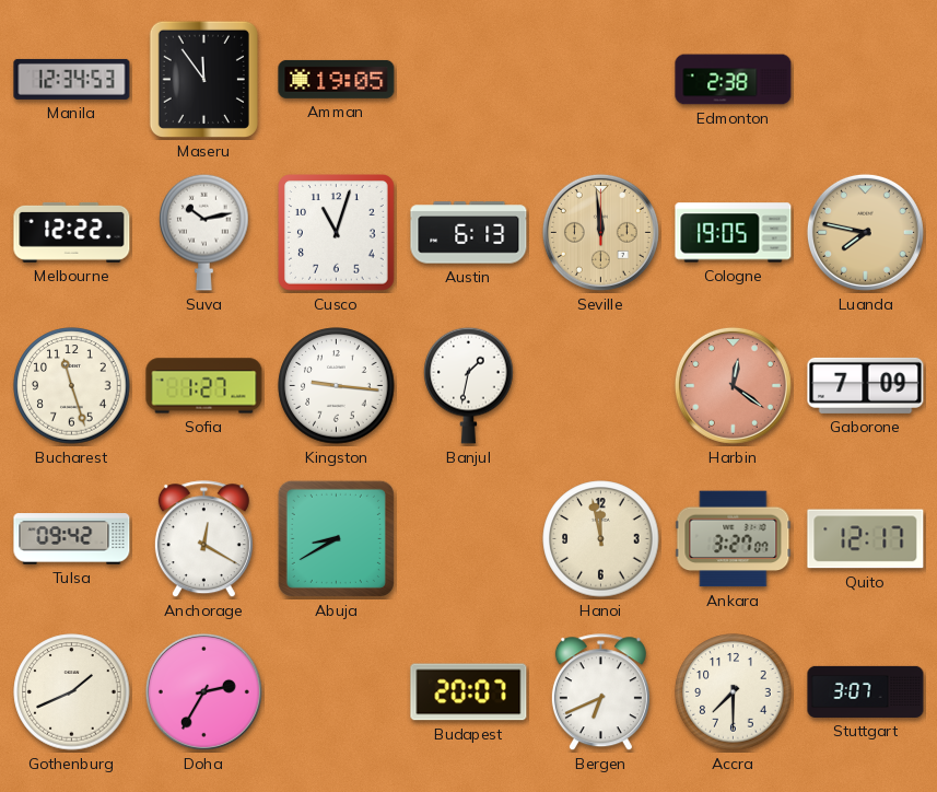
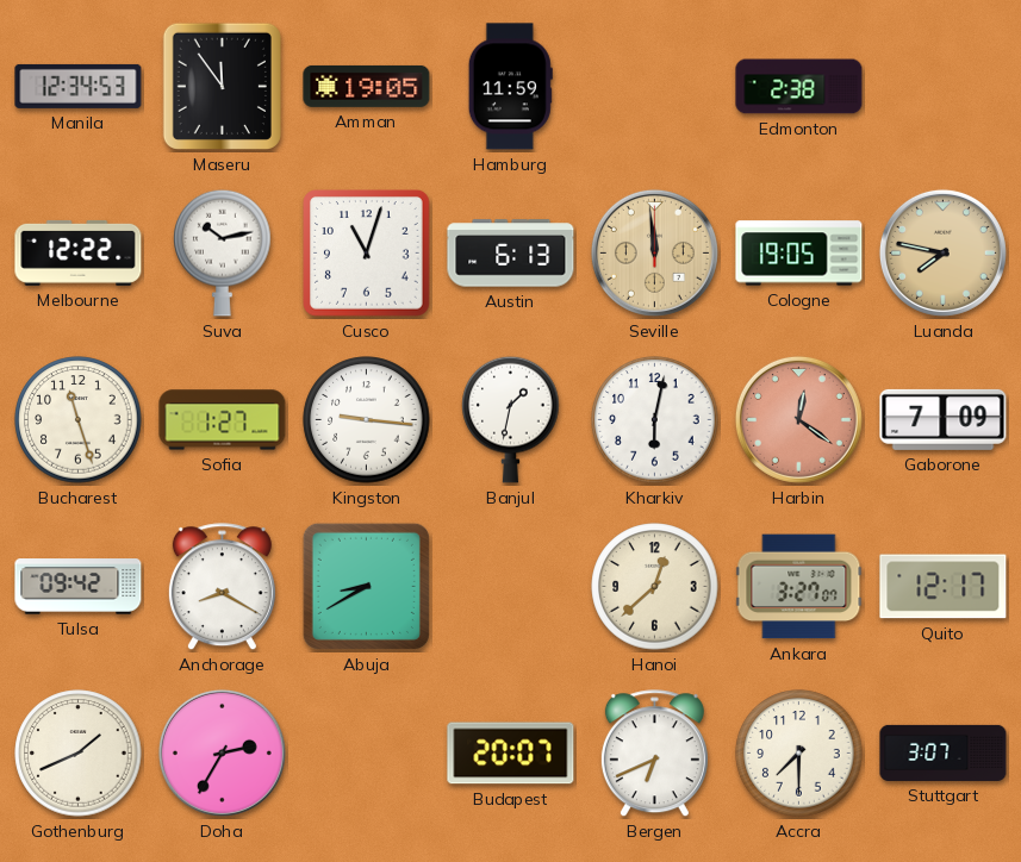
Hamburg: none -> 11:59
Kharkiv: none -> 6:02
Anchorage: 12:20 -> 8:20
Hanoi: 11:58 -> 12:38
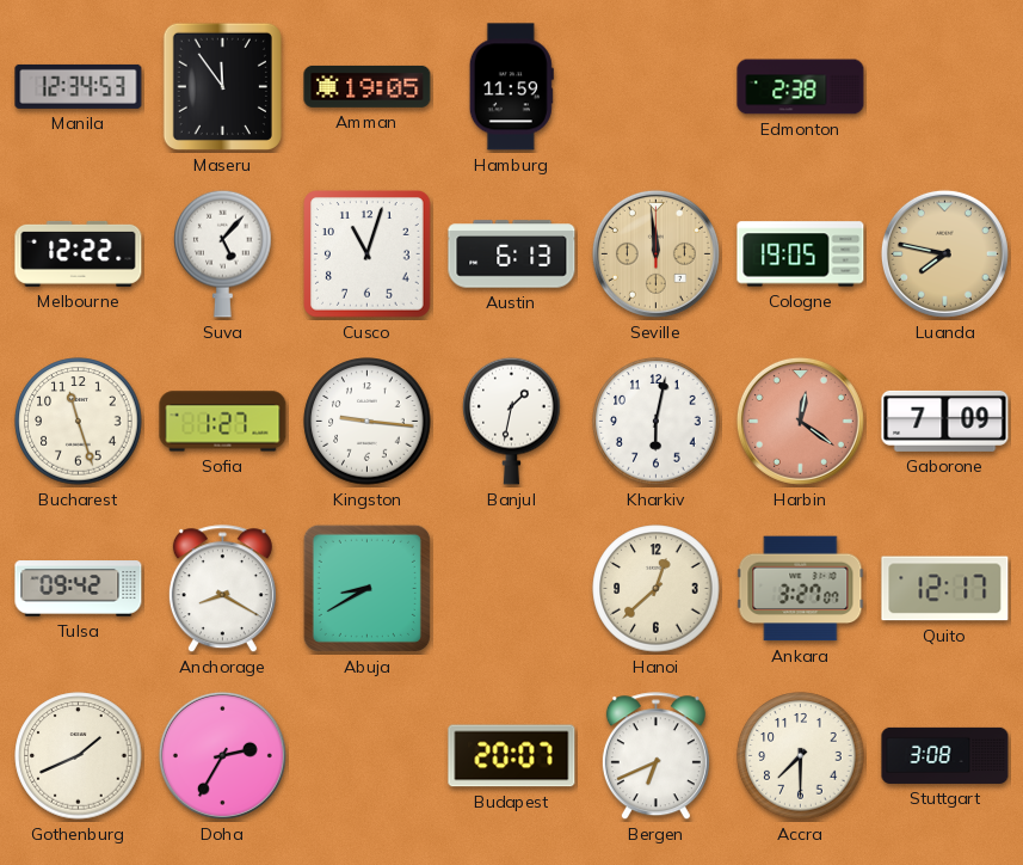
Suva: 10:13 -> 5:07
Stuttgart: 3:07 -> 3:08
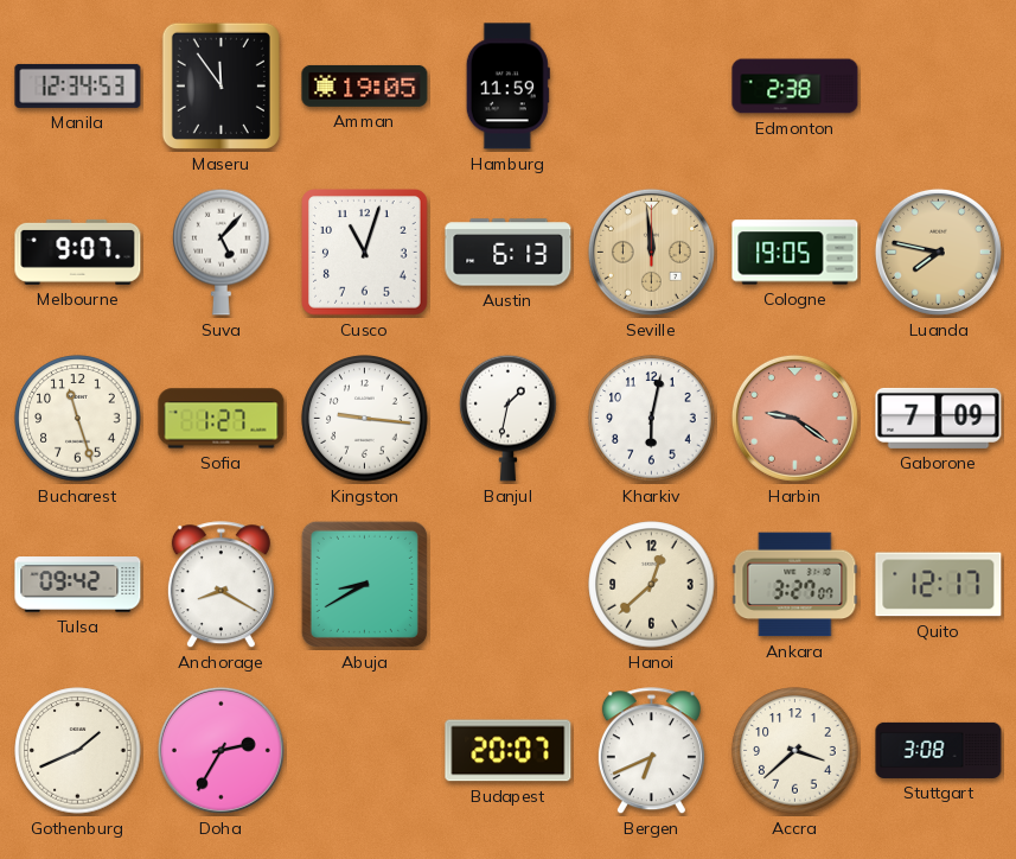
Melbourne: 12:22 -> 9:07
Harbin: 12:21 -> 9:21
Accra: 7:30 -> 3:38
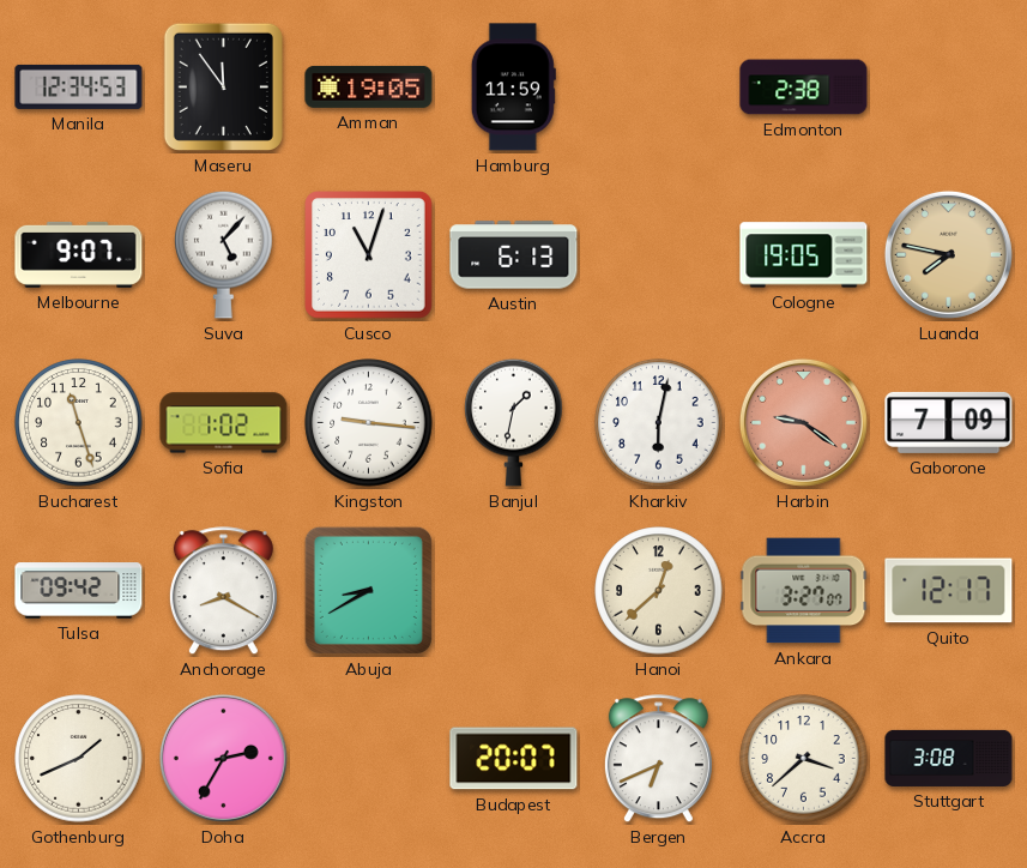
Seville: 11:59 -> none
Sofia: 1:27 -> 1:02
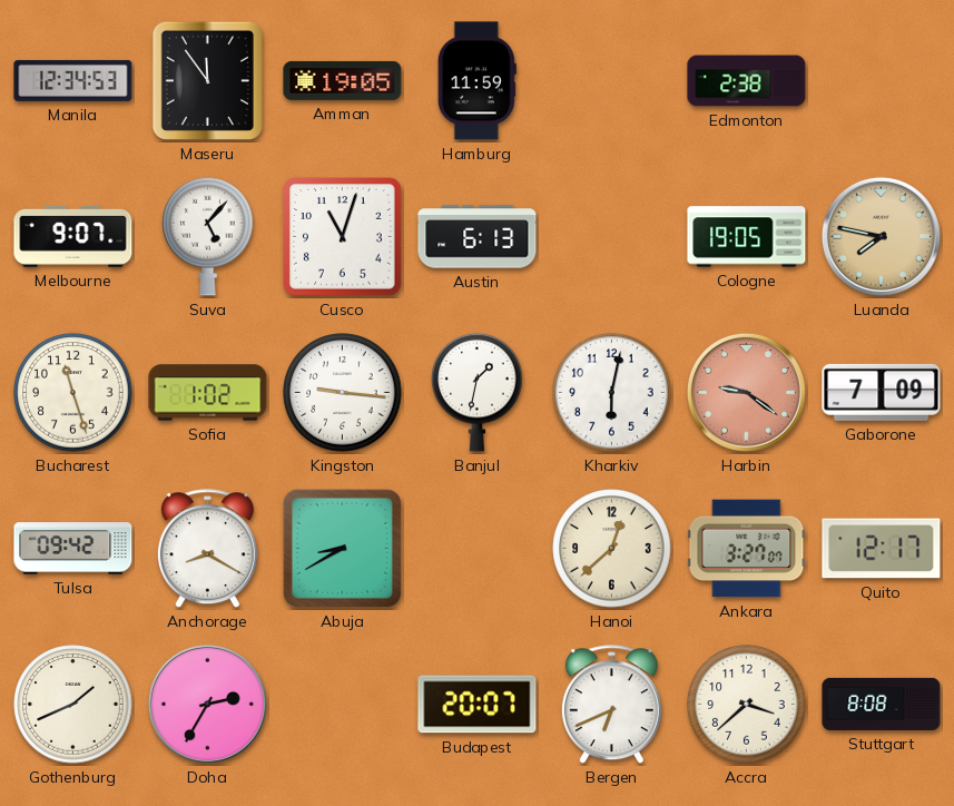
Stuttgart: 3:08 -> 8:08
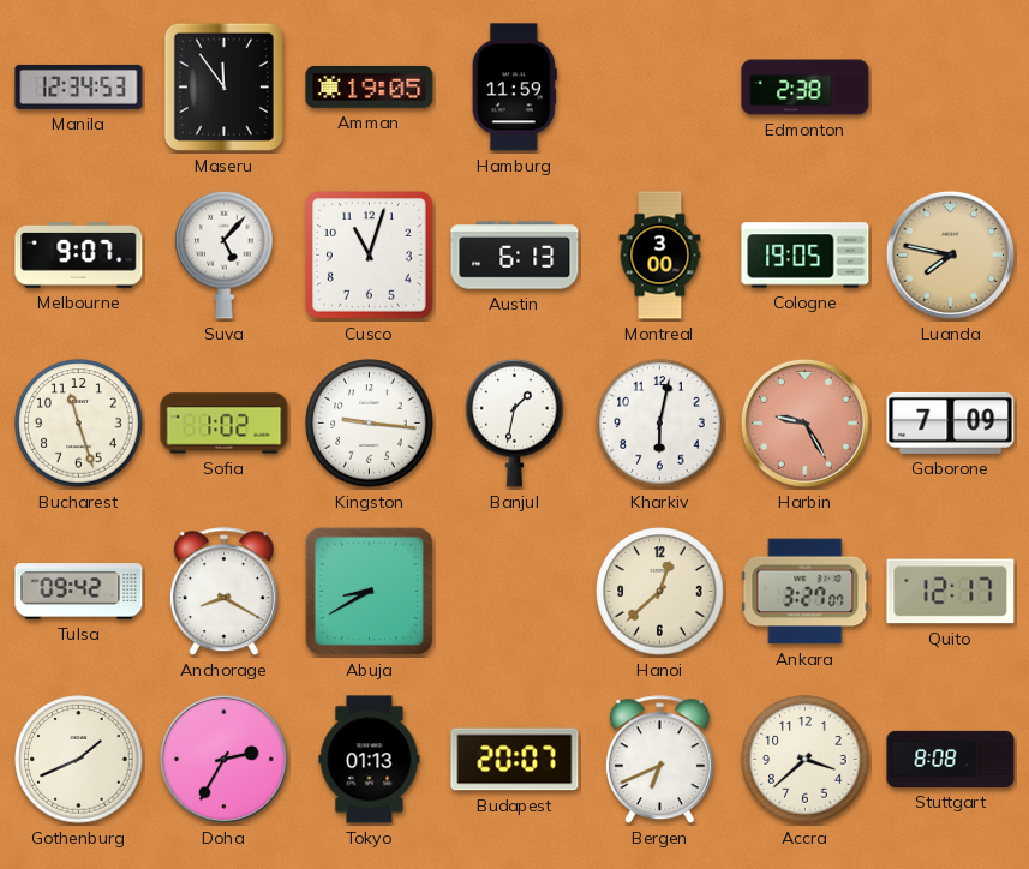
Montreal: none -> 3:00
Harbin: 9:21 -> 9:25
Tokyo: none -> 01:13
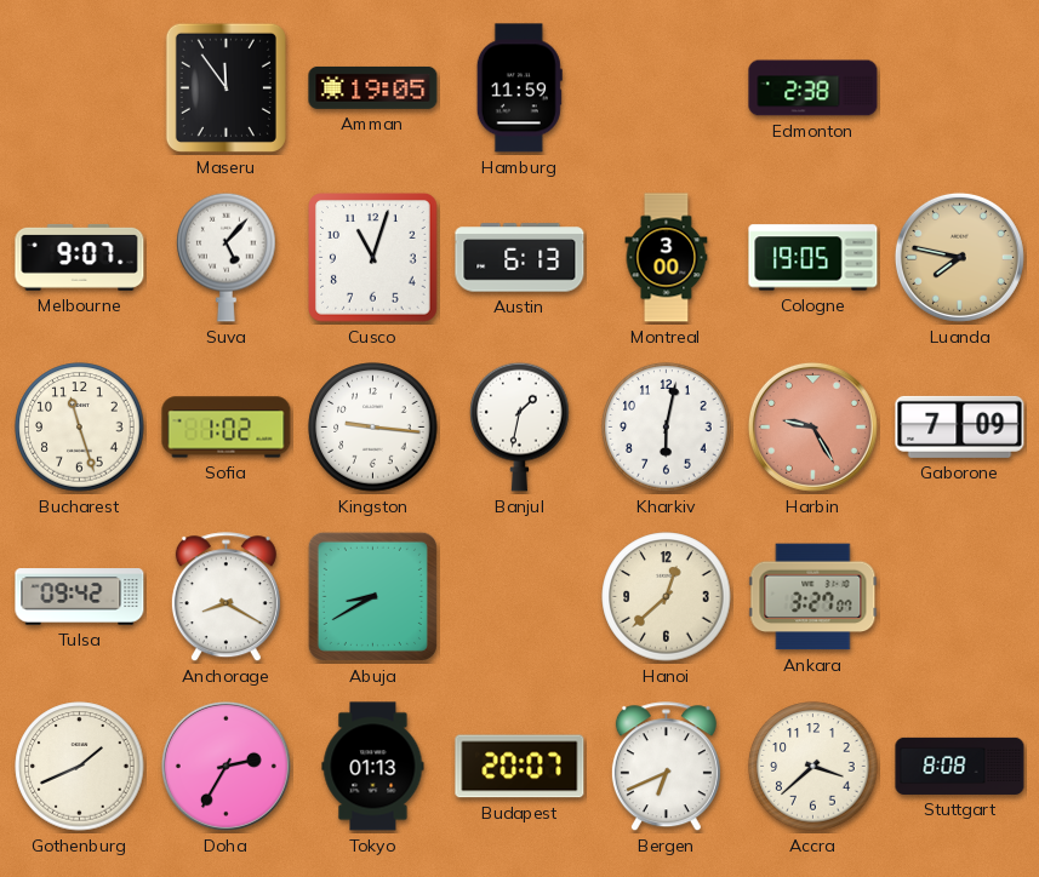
Manila: 12:34 -> none
Quito: 12:17 -> none
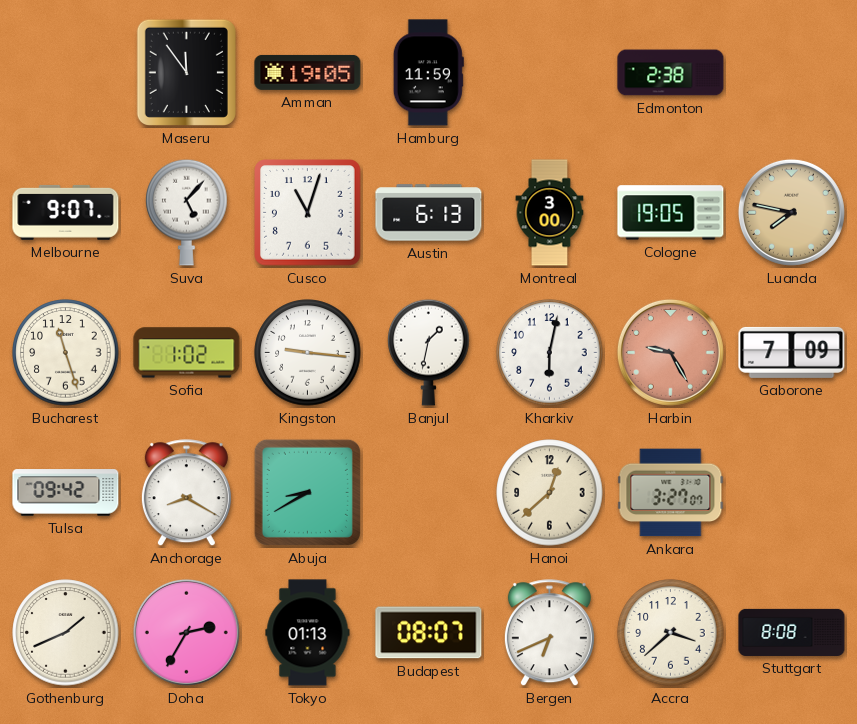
Budapest: 20:07 -> 08:07
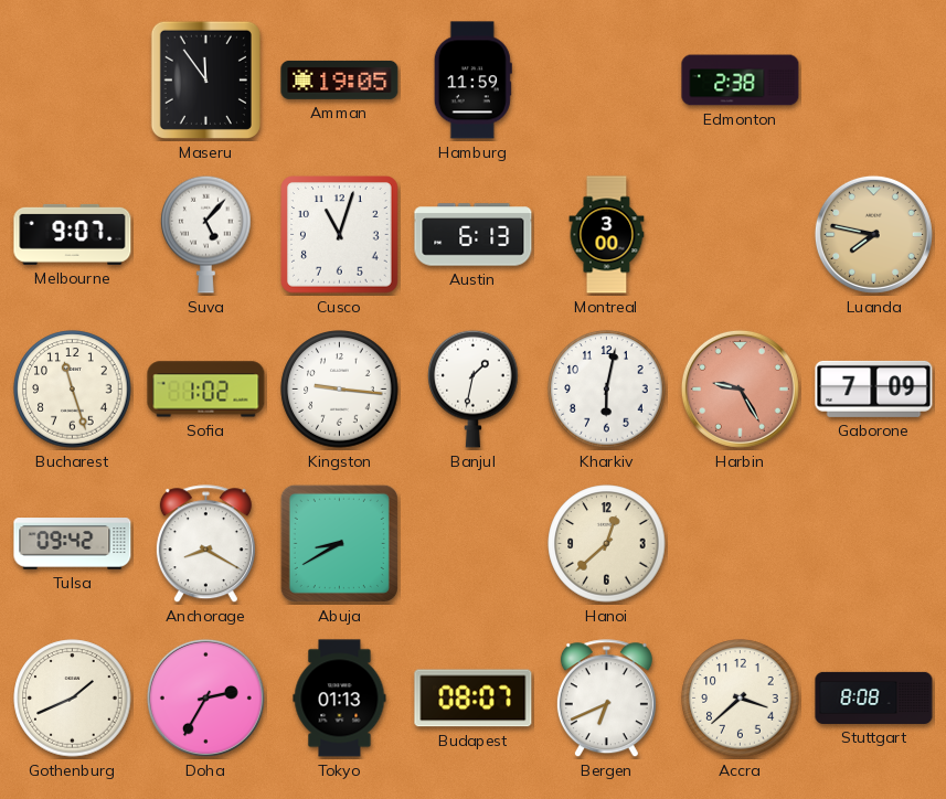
Cologne: 19:05 -> none
Ankara: 3:27 -> none
